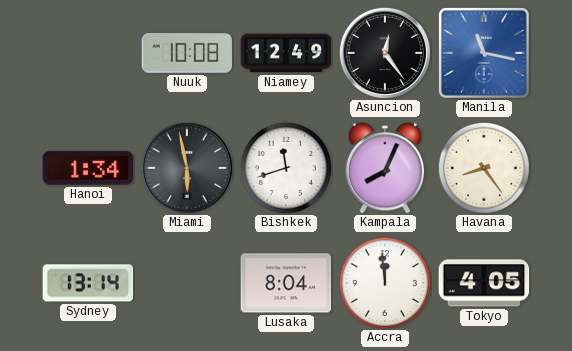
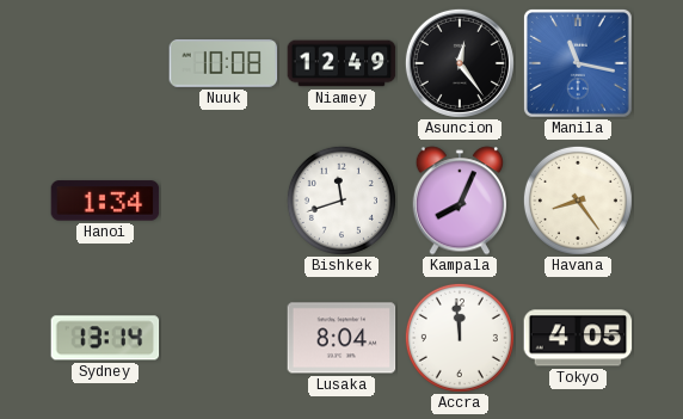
Miami: 5:58 -> none
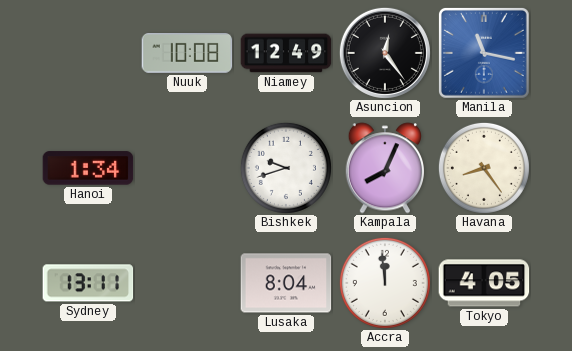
Bishkek: 11:42 -> 9:42
Sydney: 13:14 -> 13:11
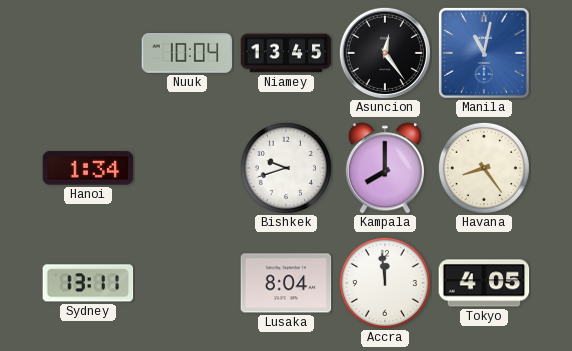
Nuuk: 10:08 -> 10:04
Niamey: 12:49 -> 13:45
Manila: 11:17 -> 11:02
Kampala: 8:04 -> 8:00
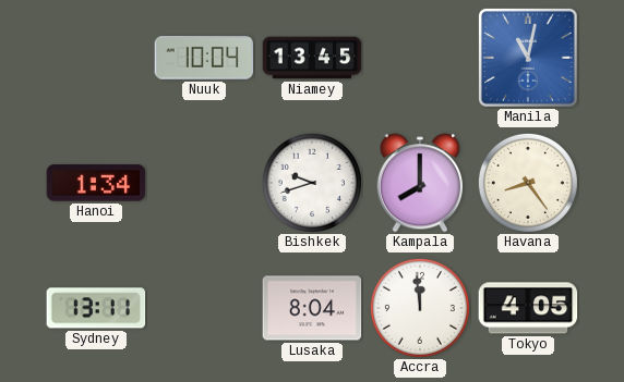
Asuncion: 12:24 -> none
